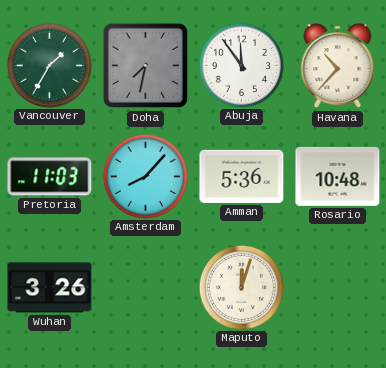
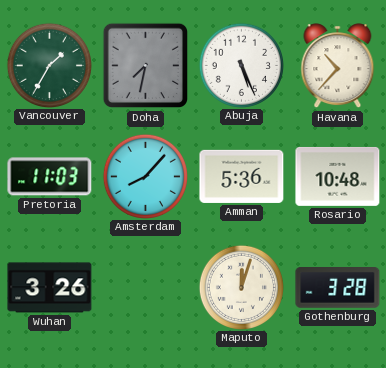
Abuja: 11:54 -> 5:26
Gothenburg: none -> 3:28
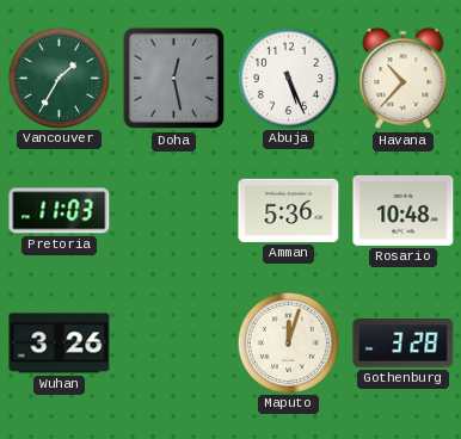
Doha: 7:32 -> 12:28
Amsterdam: 8:07 -> none
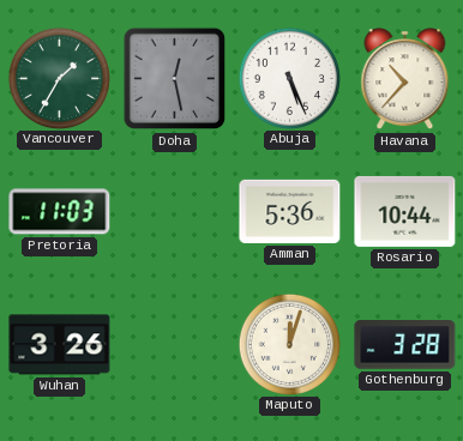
Rosario: 10:48 -> 10:44
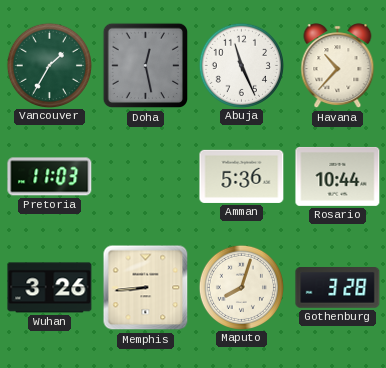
Abuja: 5:26 -> 11:26
Memphis: none -> 8:44
Maputo: 12:03 -> 8:03
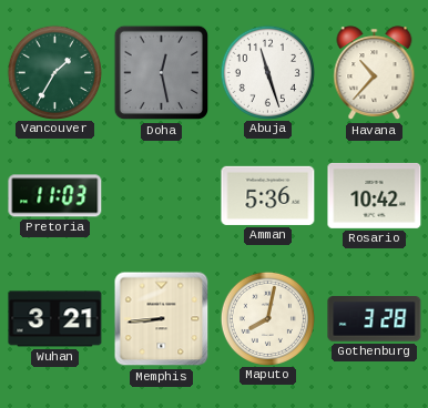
Abuja: 11:26 -> 11:27
Rosario: 10:44 -> 10:42
Wuhan: 3:26 -> 3:21
Maputo: 8:03 -> 8:02
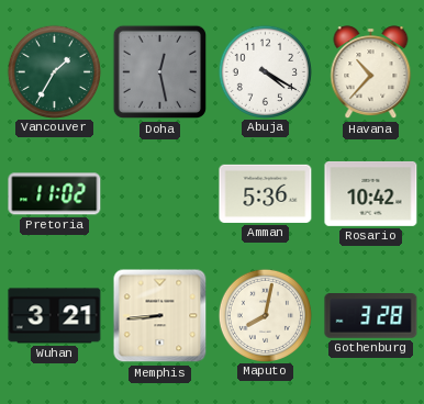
Abuja: 11:27 -> 4:20
Pretoria: 11:03 -> 11:02
